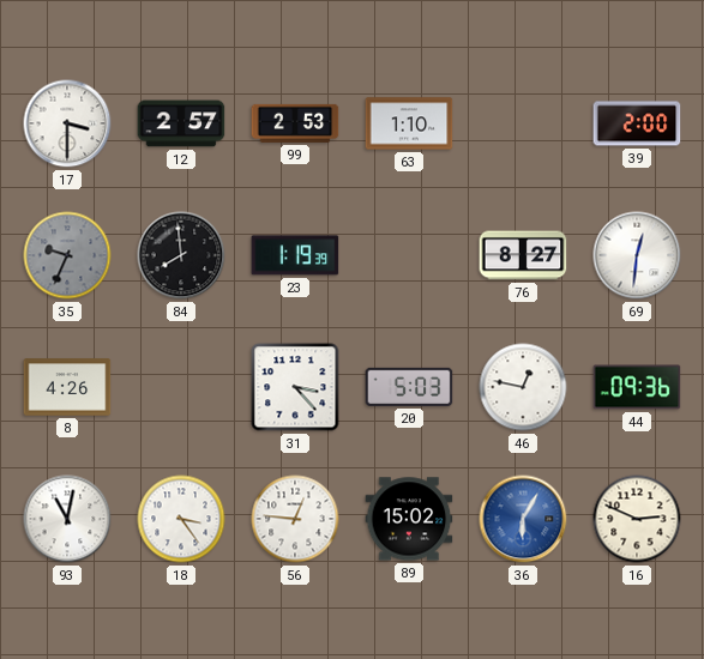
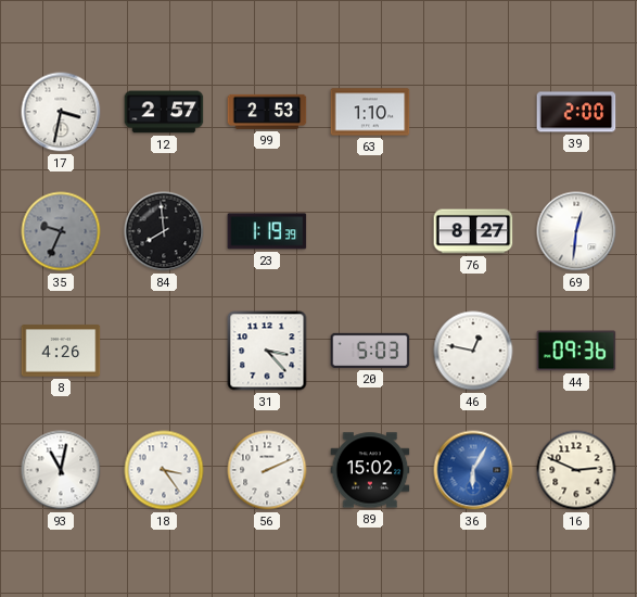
17: 3:30 -> 3:32
56: 12:46 -> 2:11
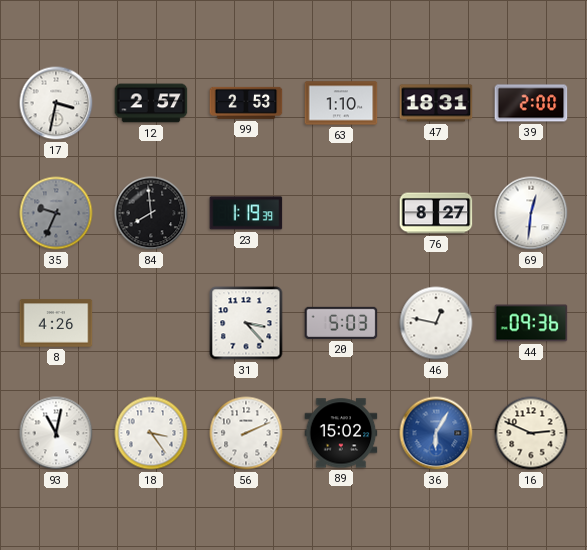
47: none -> 18:31
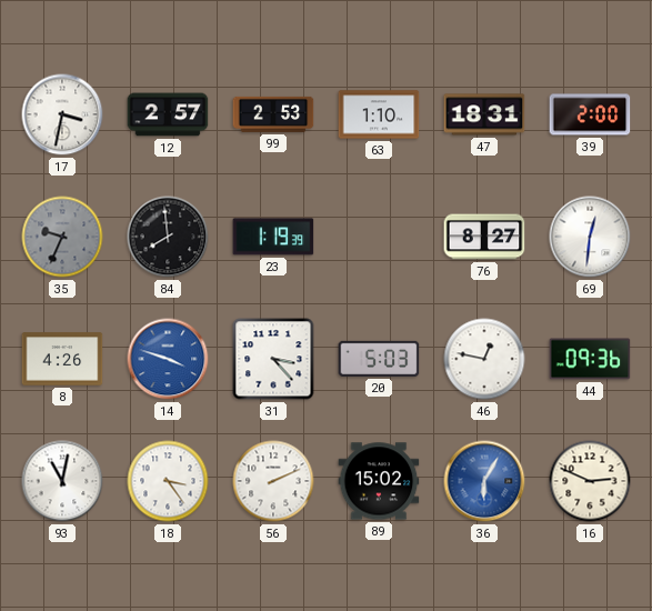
14: none -> 3:48
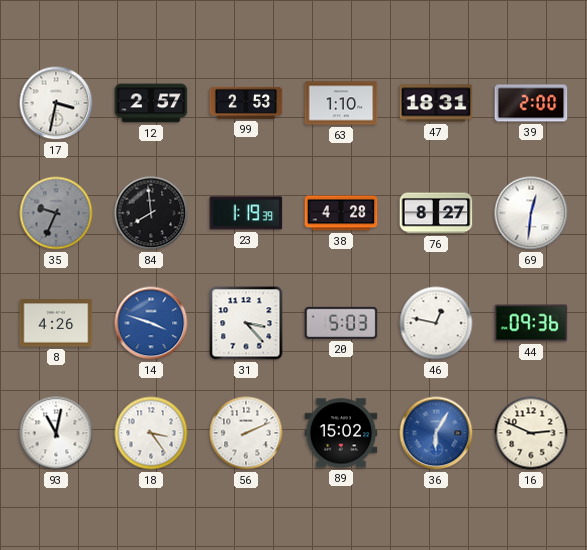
38: none -> 4:28
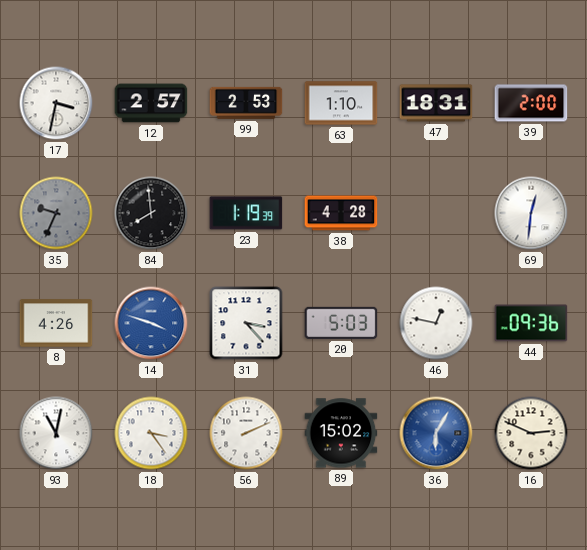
76: 8:27 -> none
